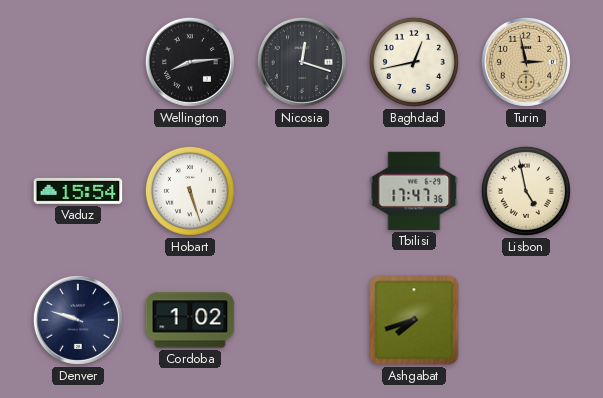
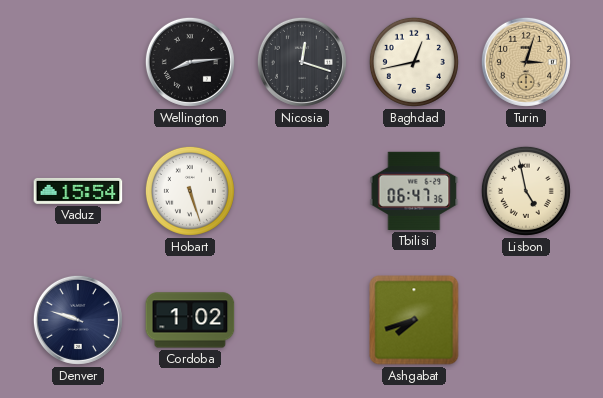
Turin: 2:58 -> 3:03
Tbilisi: 17:47 -> 06:47
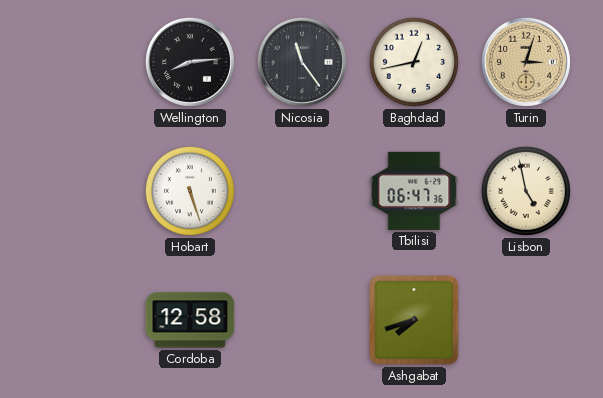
Nicosia: 12:18 -> 11:24
Vaduz: 15:54 -> none
Denver: 9:48 -> none
Cordoba: 1:02 -> 12:58
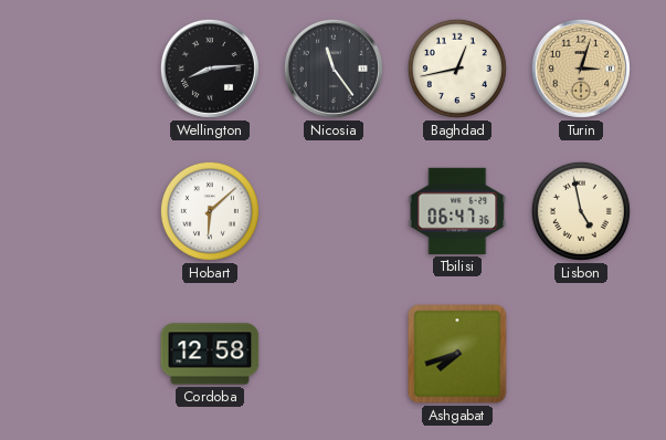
Hobart: 5:27 -> 6:08
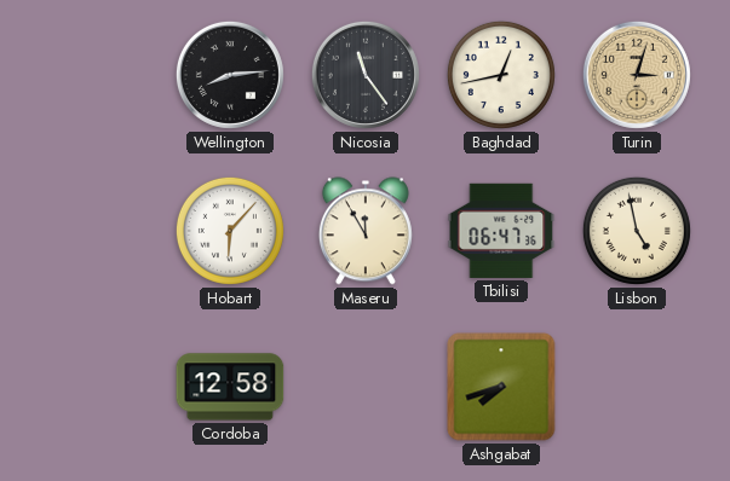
Hobart: 6:08 -> 6:07
Maseru: none -> 11:55
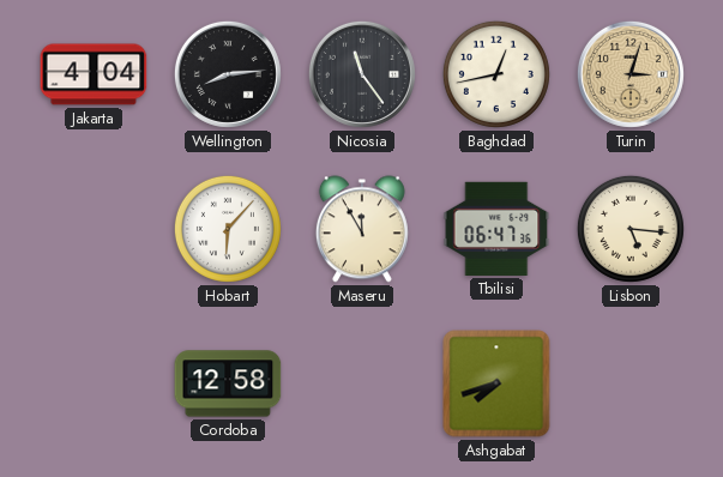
Jakarta: none -> 4:04
Lisbon: 4:58 -> 5:16
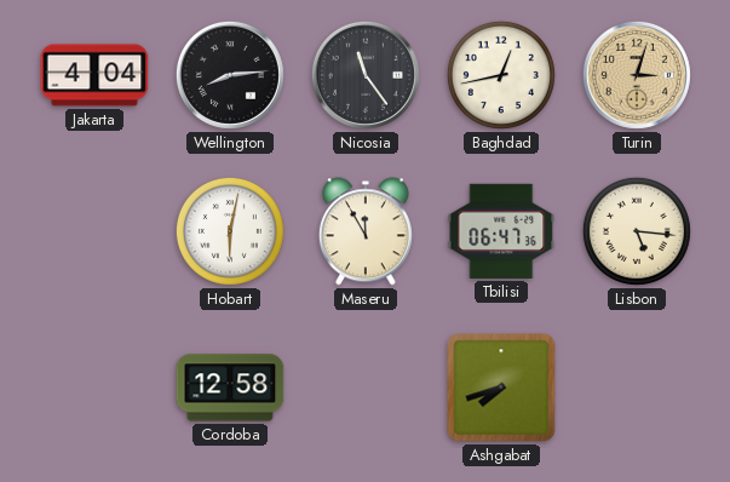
Hobart: 6:07 -> 6:02
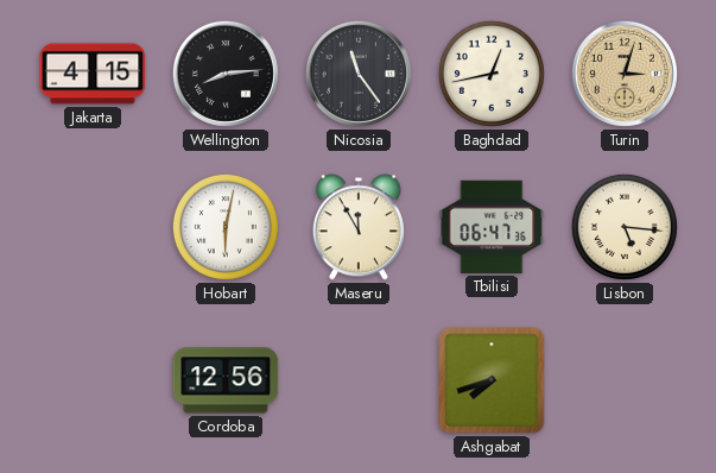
Jakarta: 4:04 -> 4:15
Cordoba: 12:58 -> 12:56
